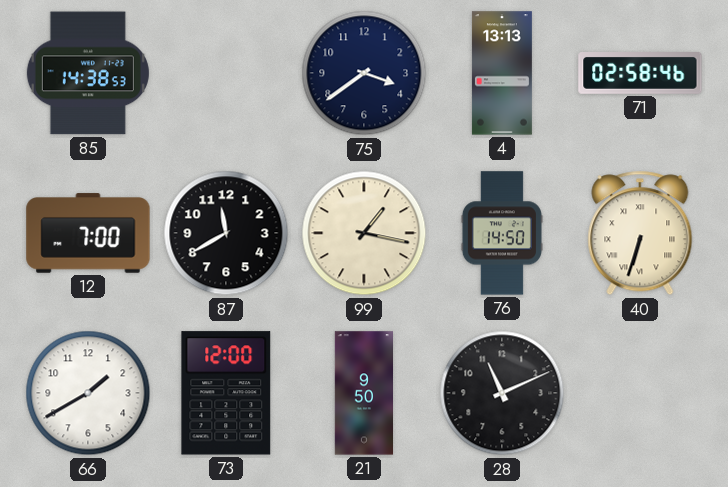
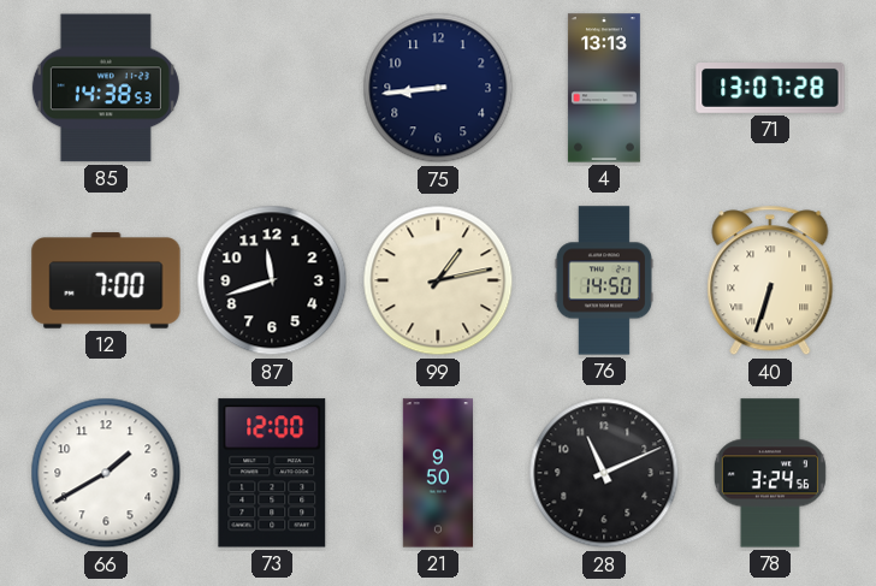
75: 3:39 -> 8:44
71: 02:58 -> 13:07
87: 11:40 -> 11:42
99: 1:17 -> 1:13
78: none -> 3:24
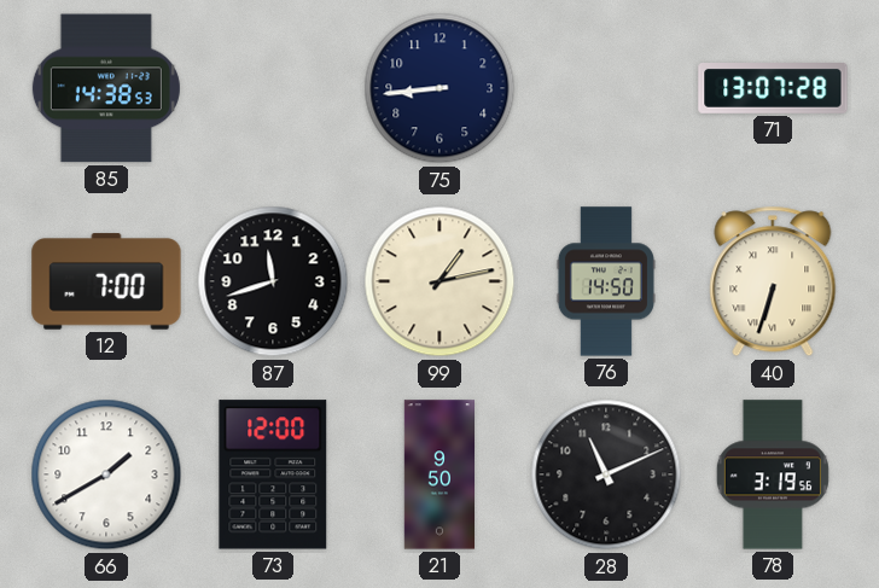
4: 13:13 -> none
78: 3:24 -> 3:19
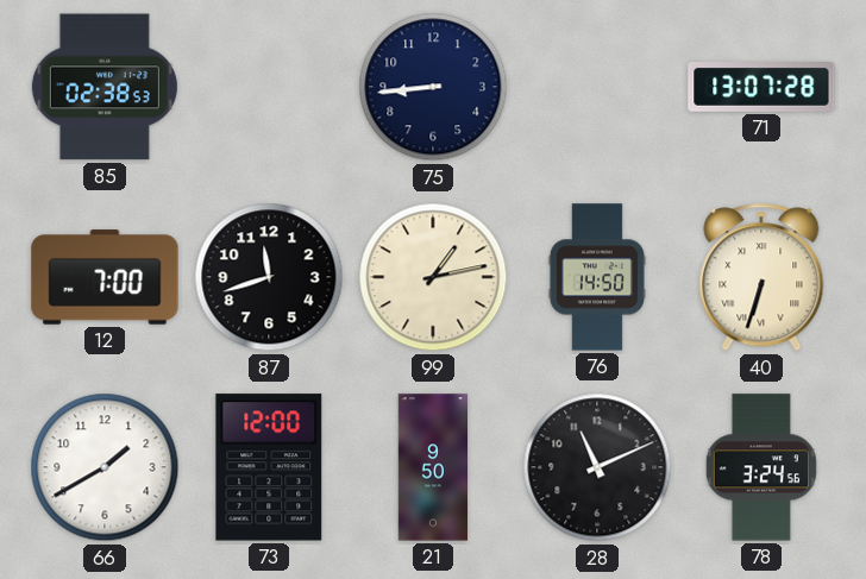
85: 14:38 -> 02:38
78: 3:19 -> 3:24
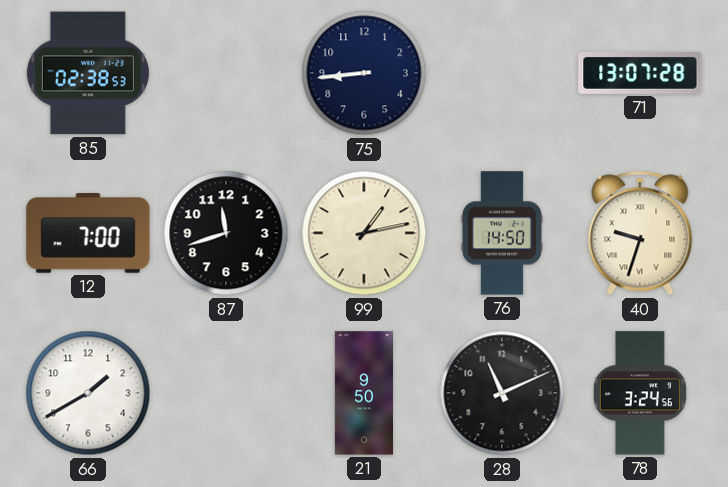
40: 6:33 -> 9:33
73: 12:00 -> none
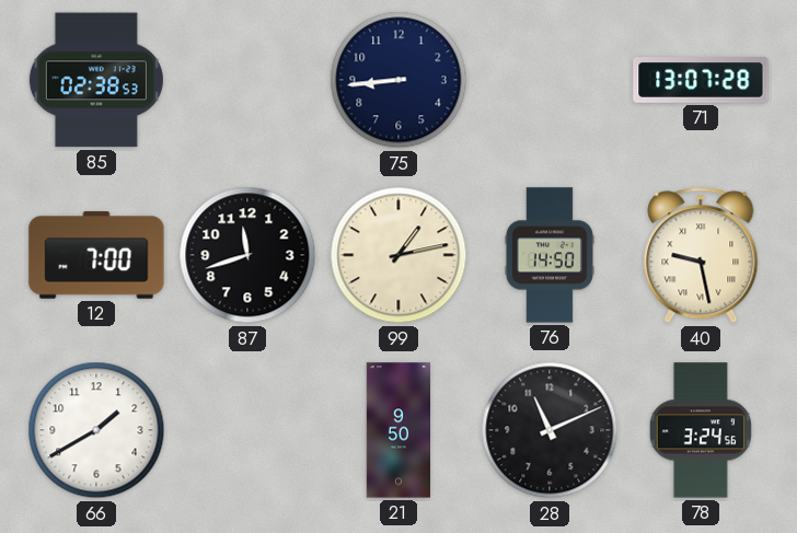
40: 9:33 -> 9:28
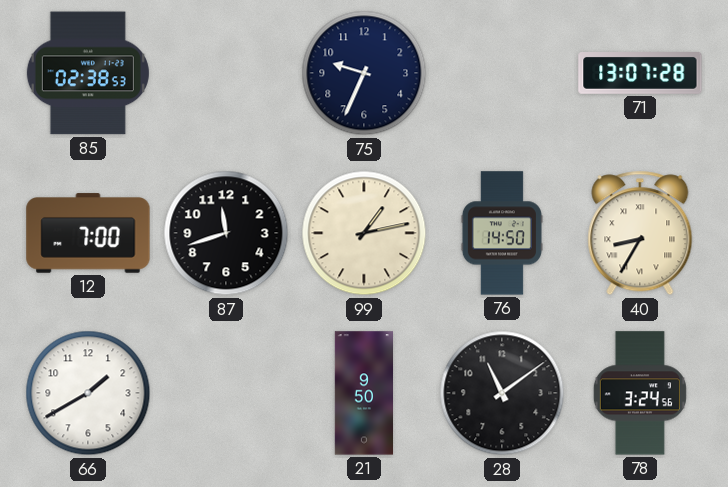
75: 8:44 -> 9:34
40: 9:28 -> 8:35
28: 11:11 -> 11:09
